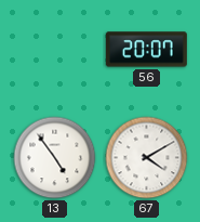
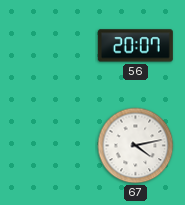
13: 4:54 -> none
67: 4:10 -> 4:13
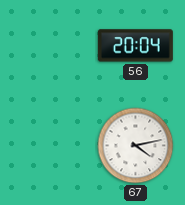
56: 20:07 -> 20:04
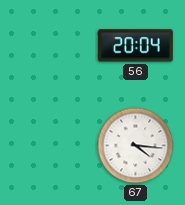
67: 4:13 -> 4:16
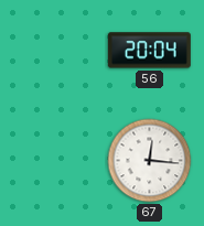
67: 4:16 -> 12:16
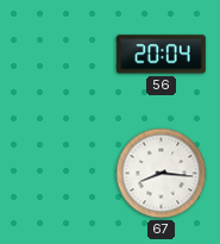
67: 12:16 -> 8:16
